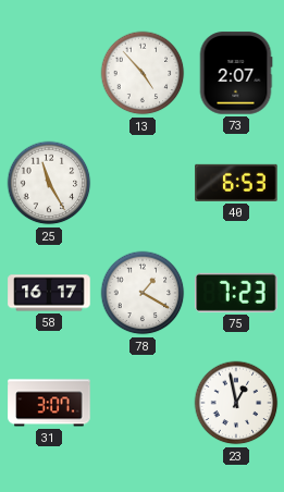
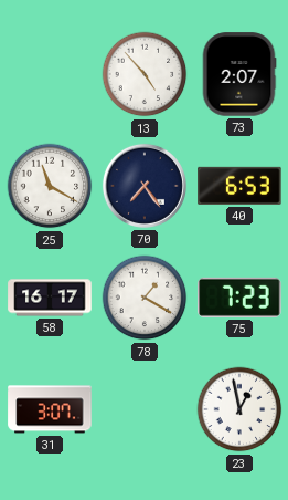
25: 11:25 -> 11:20
70: none -> 7:24
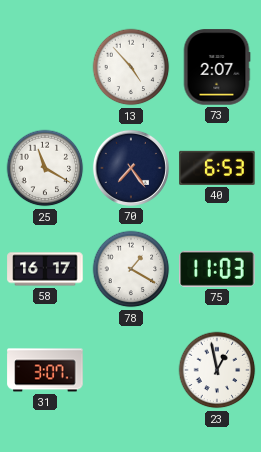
75: 7:23 -> 11:03
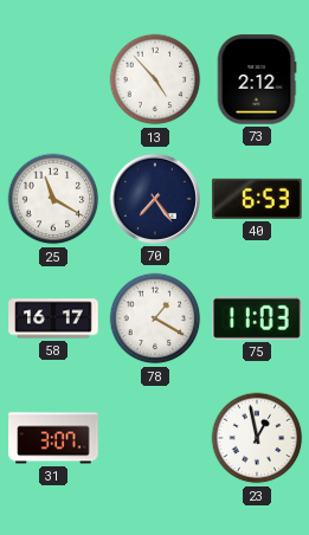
73: 2:07 -> 2:12
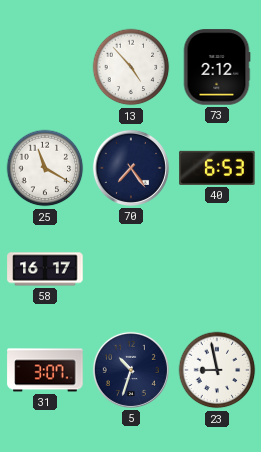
78: 1:20 -> none
75: 11:03 -> none
5: none -> 10:33
23: 12:58 -> 8:58
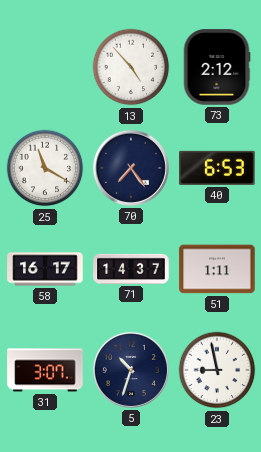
71: none -> 14:37
51: none -> 1:11
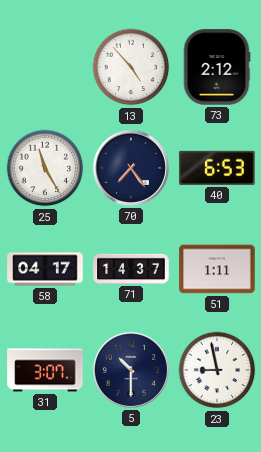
25: 11:20 -> 11:25
58: 16:17 -> 04:17
5: 10:33 -> 10:30
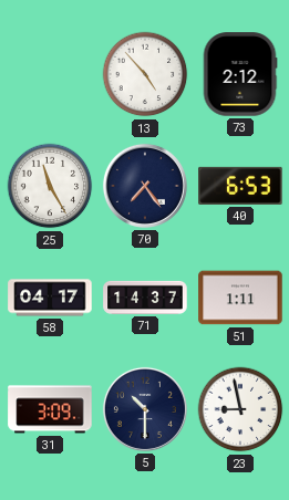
31: 3:07 -> 3:09
